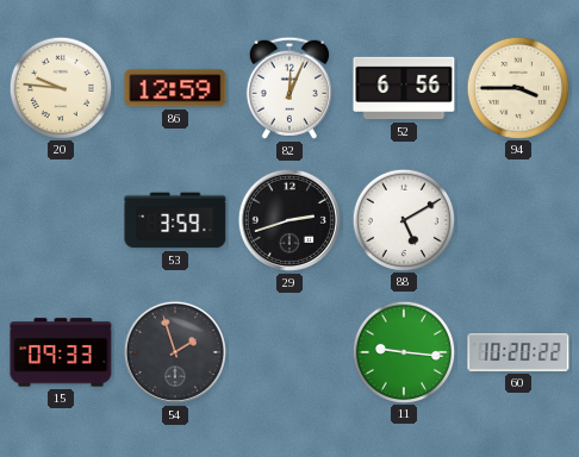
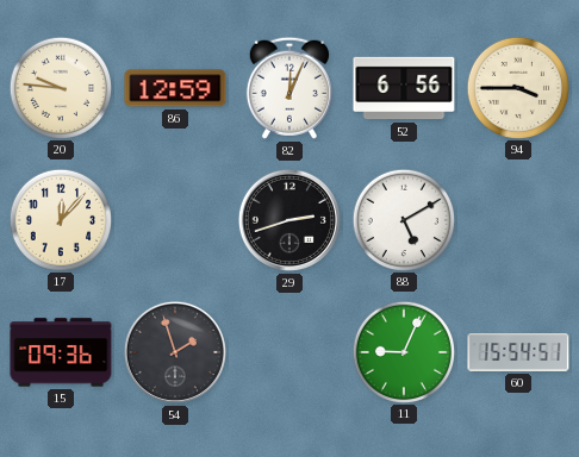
17: none -> 12:07
53: 3:59 -> none
15: 09:33 -> 09:36
11: 9:16 -> 9:04
60: 10:20 -> 15:54
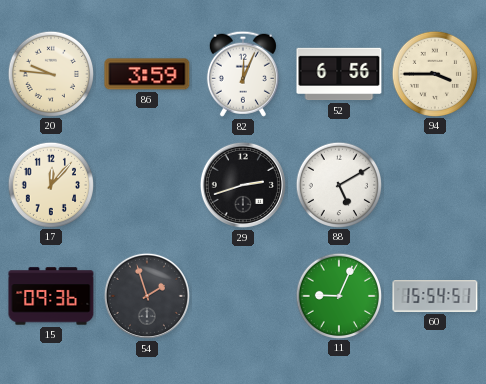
86: 12:59 -> 3:59
